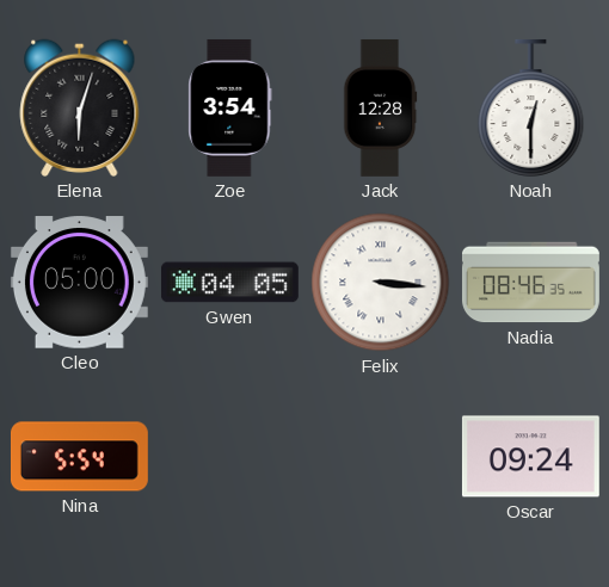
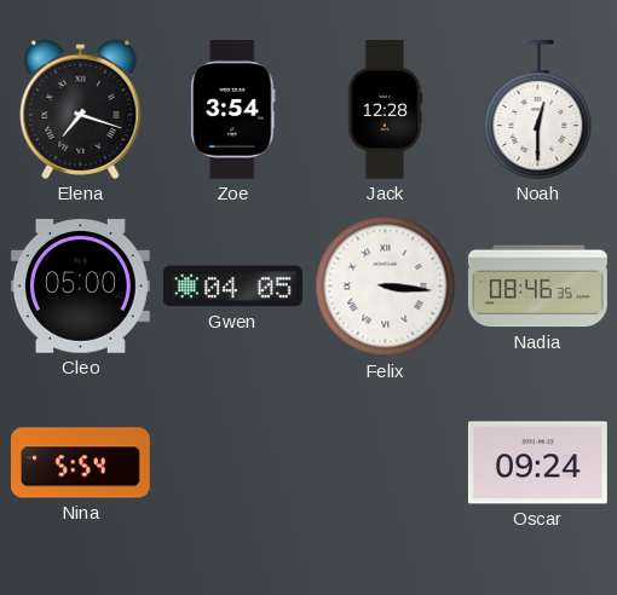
Elena: 6:03 -> 7:18
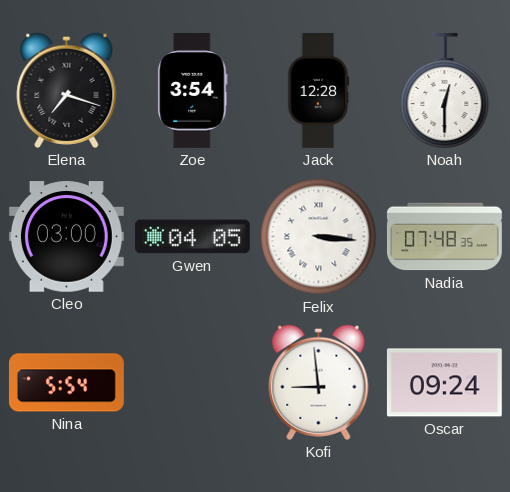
Cleo: 05:00 -> 03:00
Nadia: 08:46 -> 07:48
Kofi: none -> 8:59
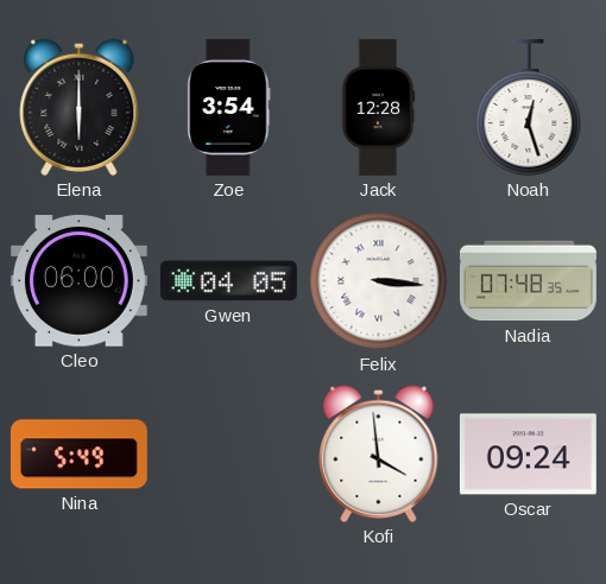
Elena: 7:18 -> 6:00
Noah: 12:30 -> 12:27
Cleo: 03:00 -> 06:00
Nina: 5:54 -> 5:49
Kofi: 8:59 -> 3:59
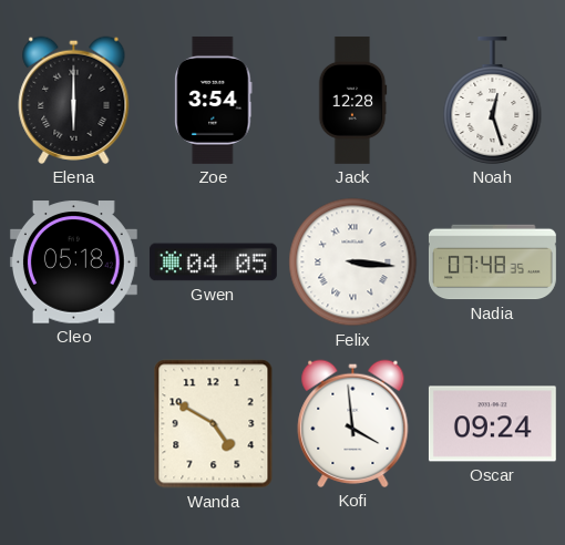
Cleo: 06:00 -> 05:18
Nina: 5:49 -> none
Wanda: none -> 4:50
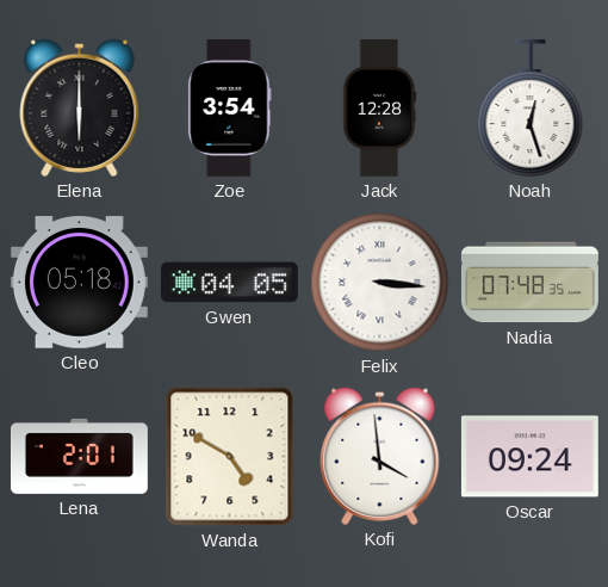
Lena: none -> 2:01
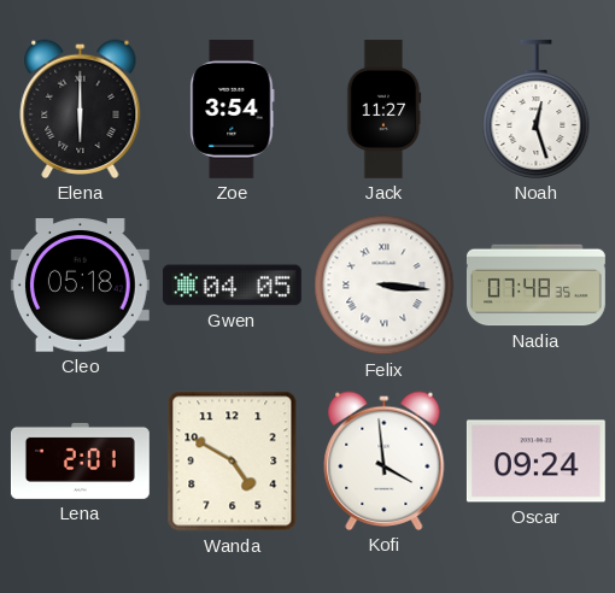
Jack: 12:28 -> 11:27
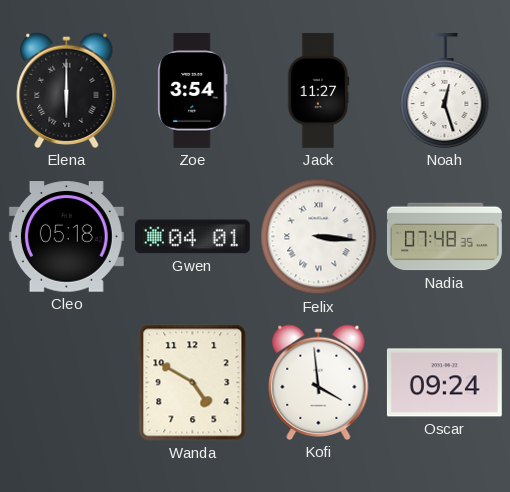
Gwen: 04:05 -> 04:01
Lena: 2:01 -> none
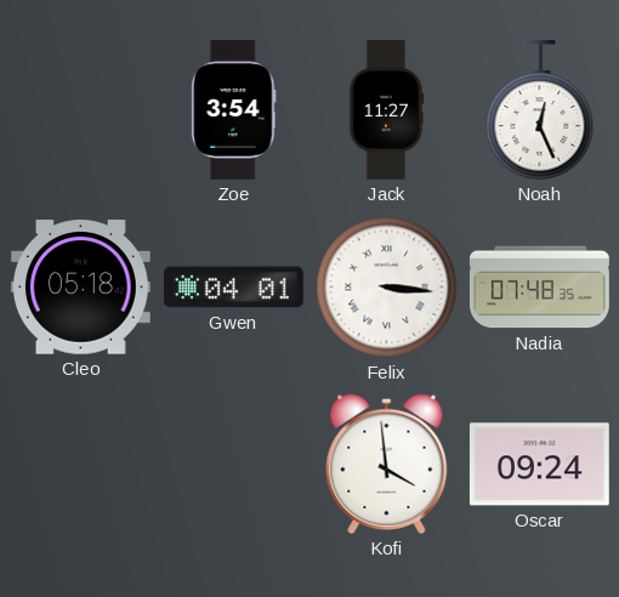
Elena: 6:00 -> none
Noah: 12:27 -> 12:26
Wanda: 4:50 -> none
